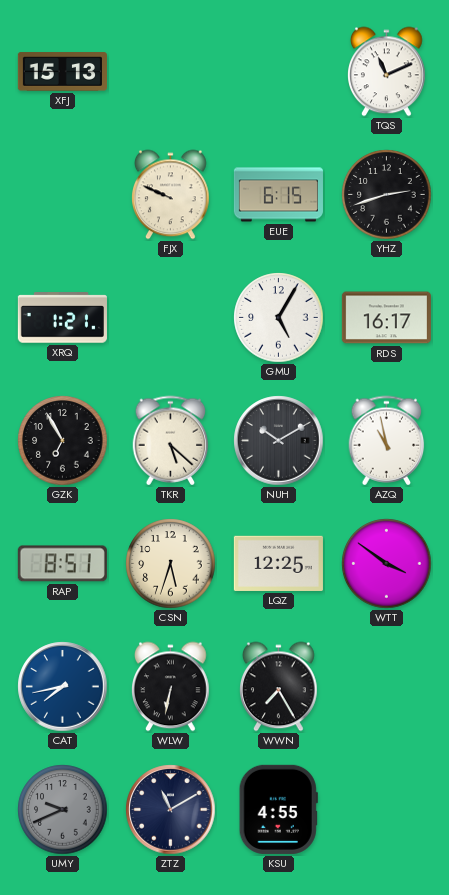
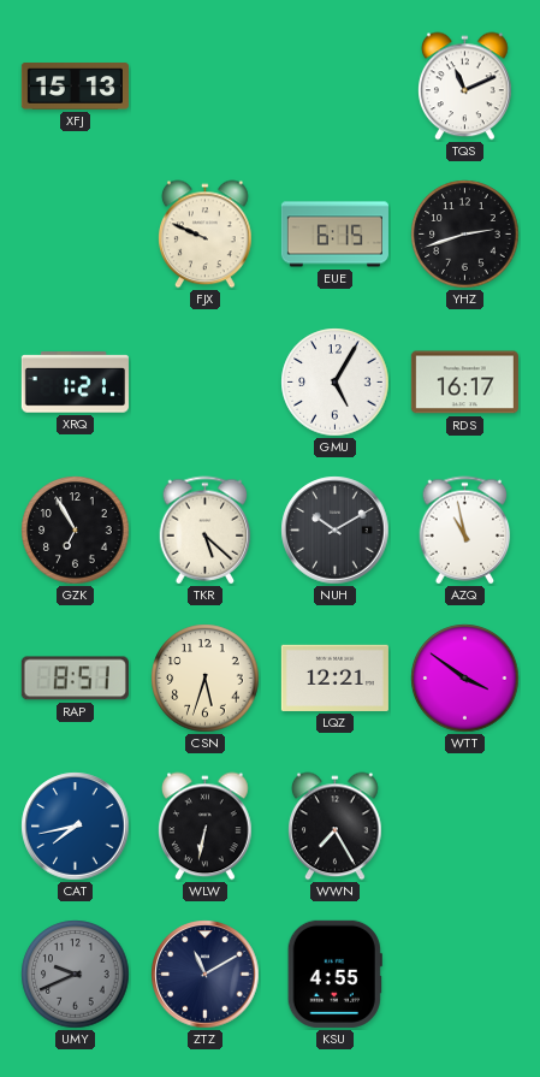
LQZ: 12:25 -> 12:21
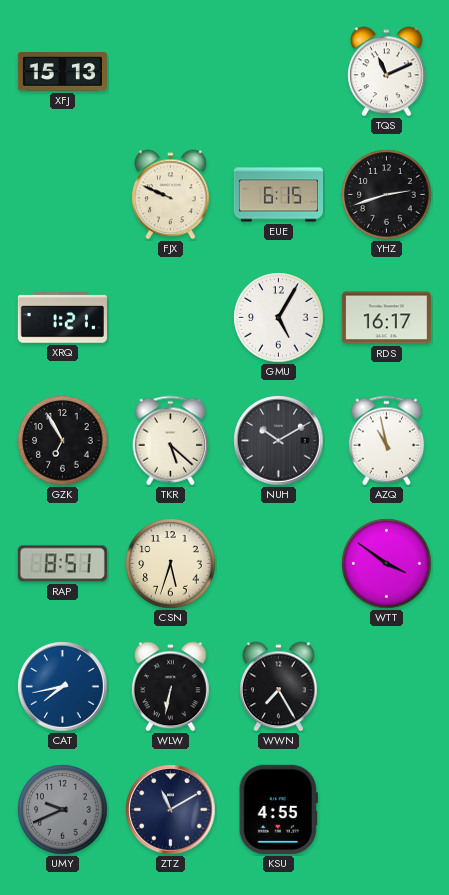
LQZ: 12:21 -> none
